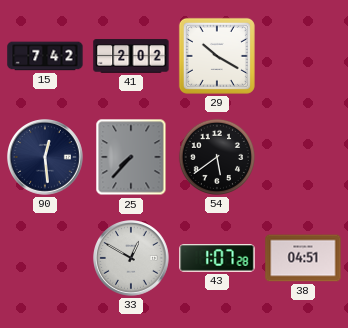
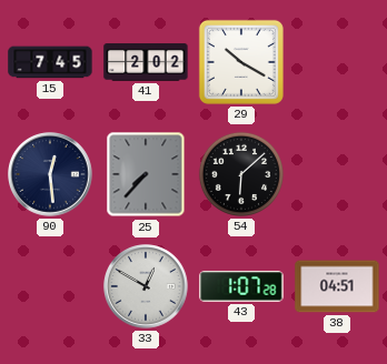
15: 7:42 -> 7:45
54: 5:39 -> 6:08
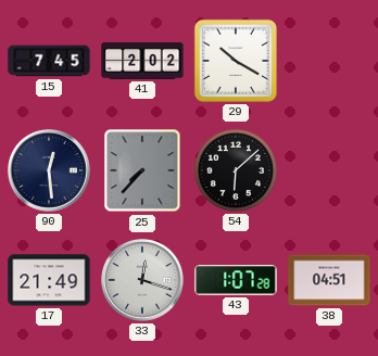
17: none -> 21:49
33: 12:50 -> 12:18
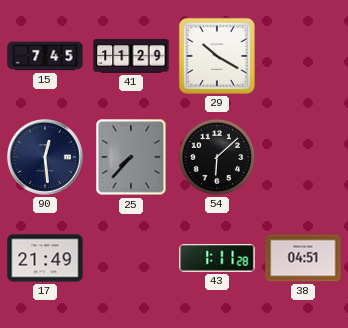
41: 2:02 -> 11:29
33: 12:18 -> none
43: 1:07 -> 1:11
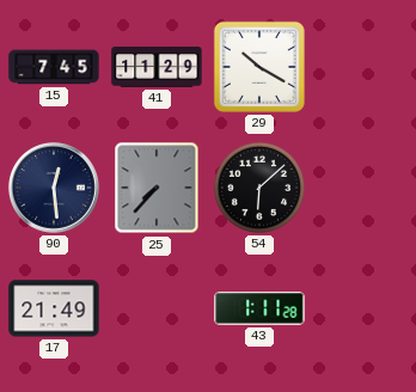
38: 04:51 -> none
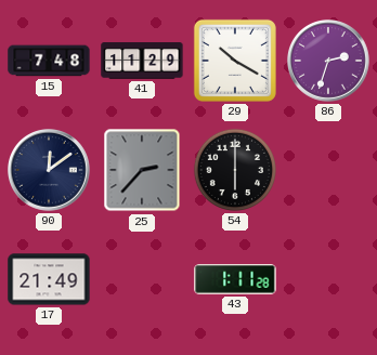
15: 7:45 -> 7:48
86: none -> 2:33
90: 12:29 -> 12:09
25: 7:37 -> 2:37
54: 6:08 -> 6:00
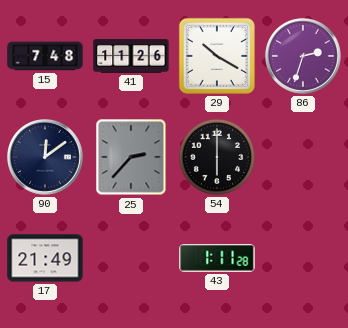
41: 11:29 -> 11:26
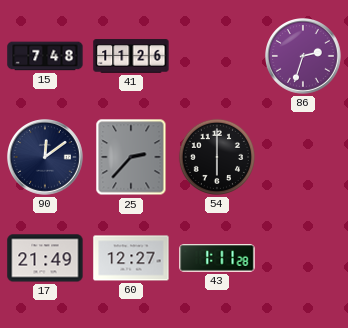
29: 10:20 -> none
60: none -> 12:27
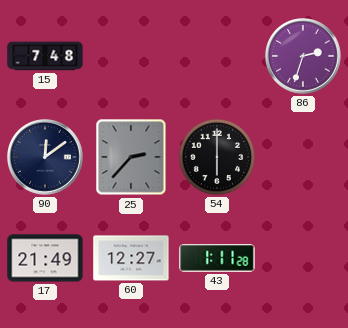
41: 11:26 -> none
